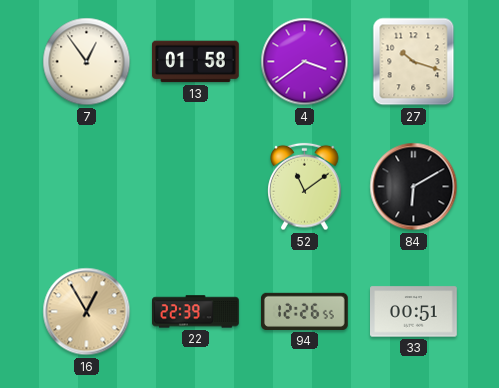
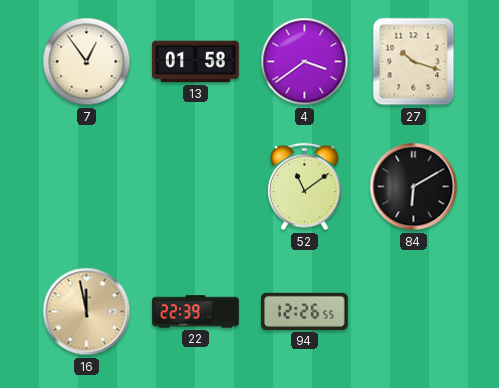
16: 12:55 -> 11:58
33: 00:51 -> none
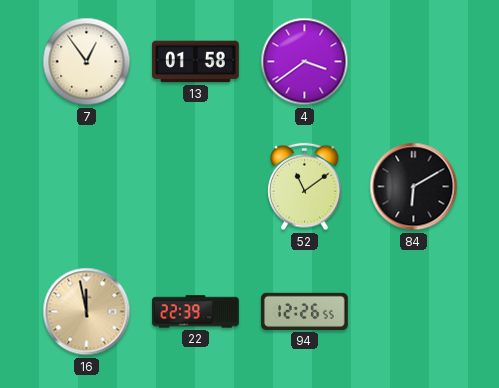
27: 10:18 -> none
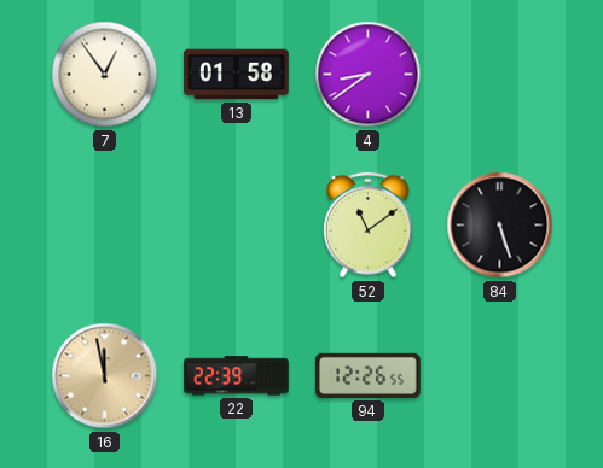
4: 3:39 -> 8:39
84: 6:10 -> 5:27
